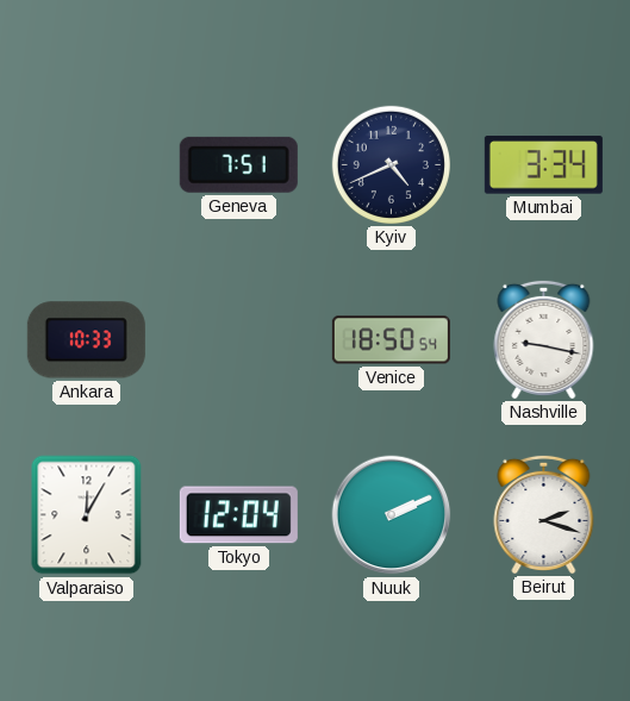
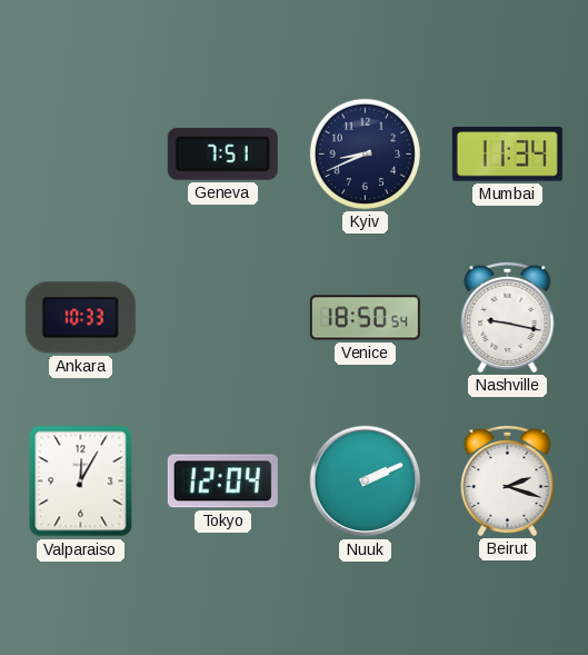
Kyiv: 4:41 -> 8:41
Mumbai: 3:34 -> 11:34
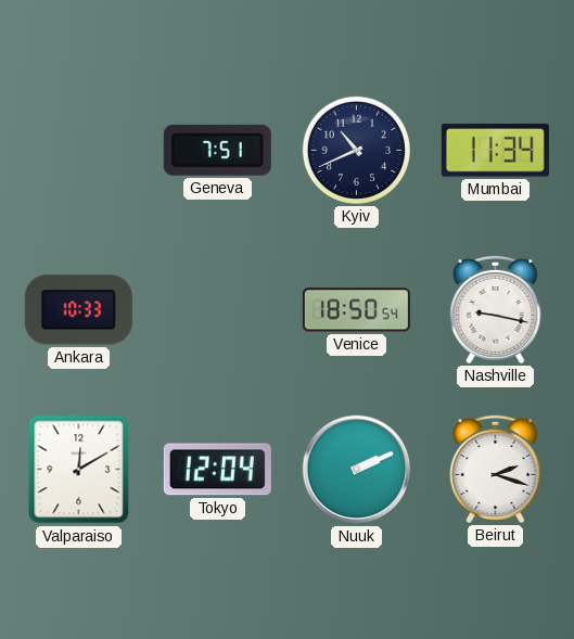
Kyiv: 8:41 -> 10:41
Valparaiso: 12:05 -> 12:10
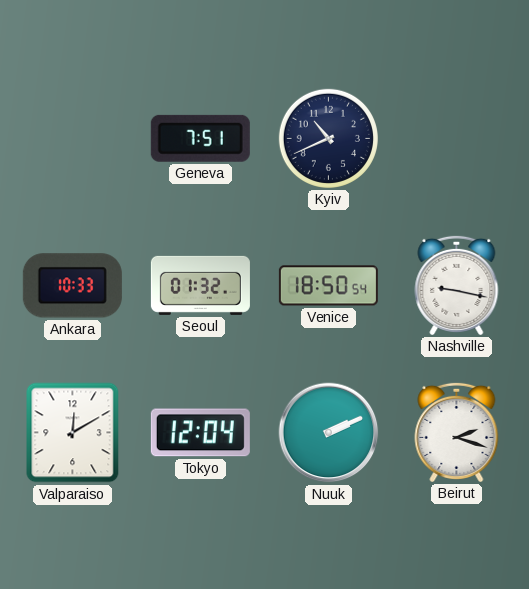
Mumbai: 11:34 -> none
Seoul: none -> 01:32
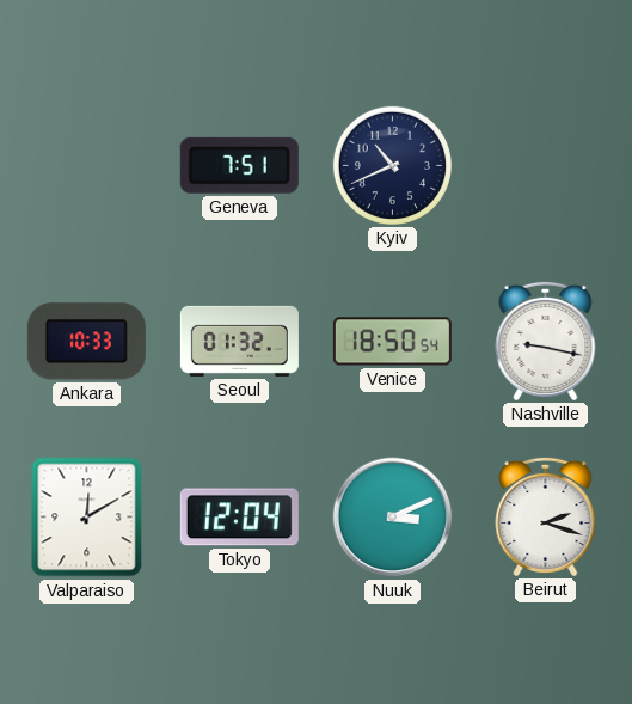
Nuuk: 2:11 -> 3:11
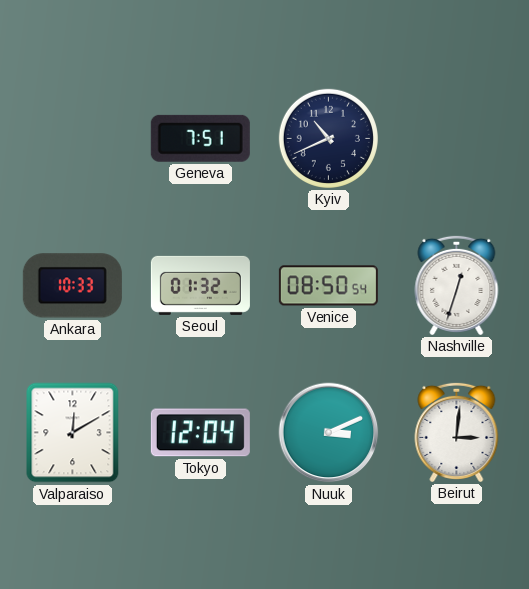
Venice: 18:50 -> 08:50
Nashville: 9:17 -> 12:33
Beirut: 2:18 -> 3:01
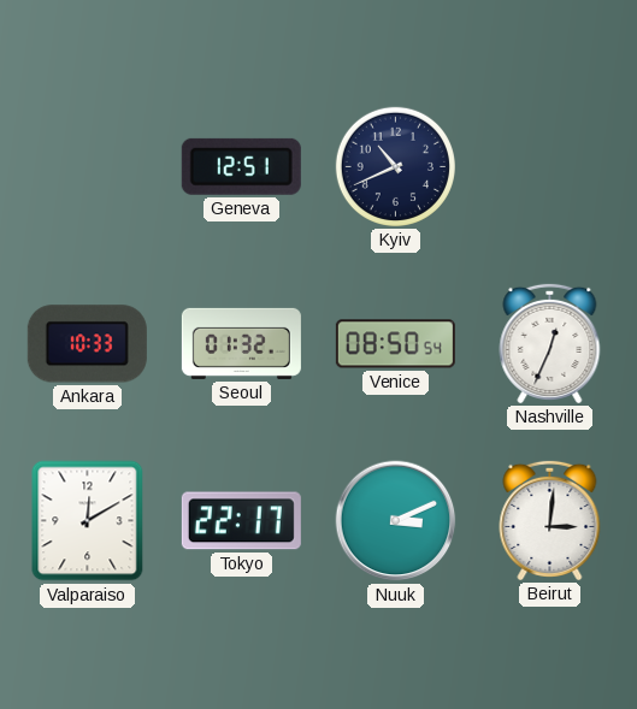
Geneva: 7:51 -> 12:51
Nashville: 12:33 -> 12:34
Tokyo: 12:04 -> 22:17
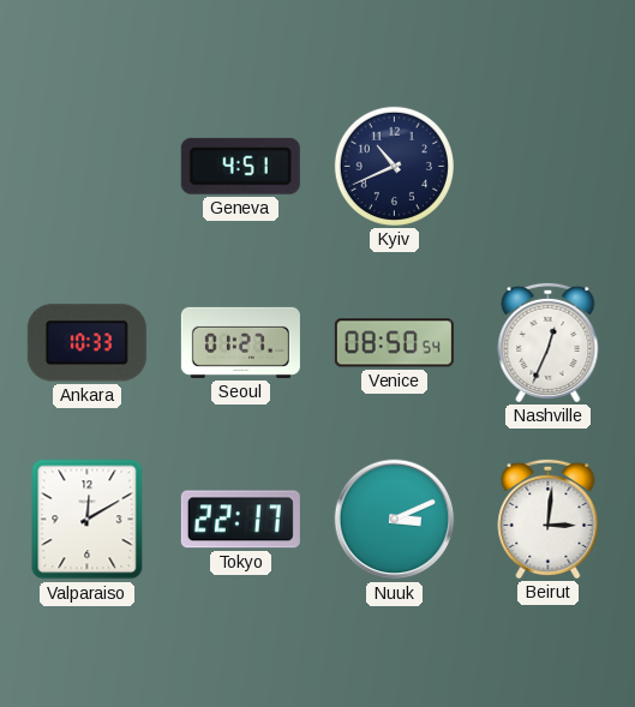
Geneva: 12:51 -> 4:51
Seoul: 01:32 -> 01:27
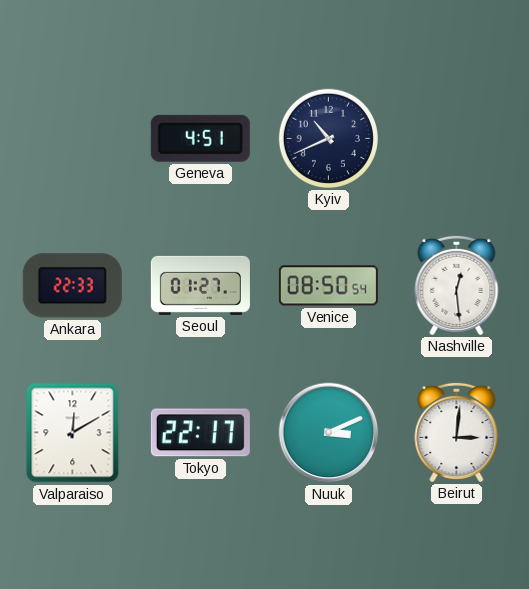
Ankara: 10:33 -> 22:33
Nashville: 12:34 -> 12:29
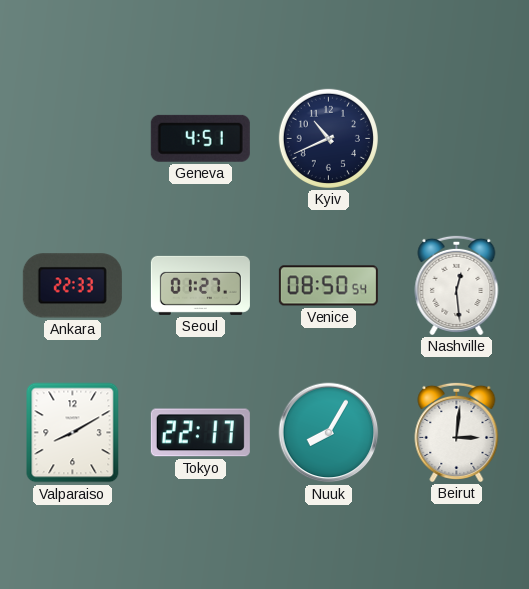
Valparaiso: 12:10 -> 8:10
Nuuk: 3:11 -> 8:05
